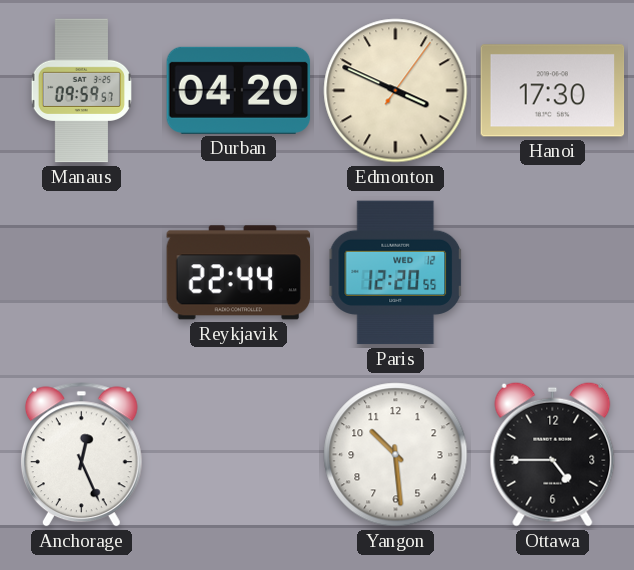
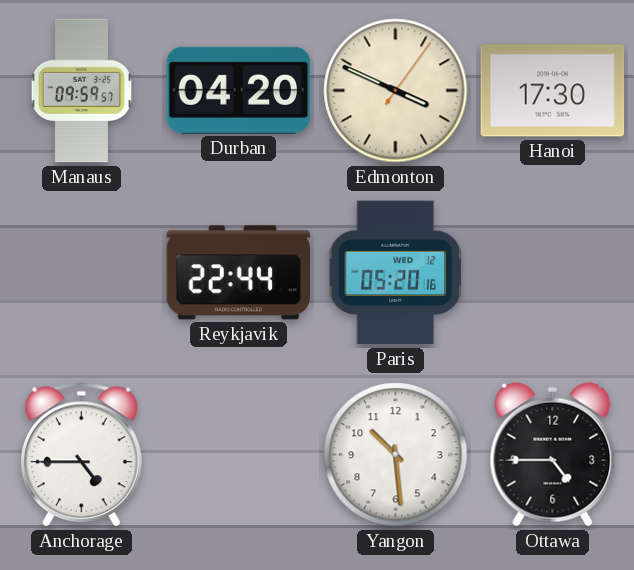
Paris: 12:20 -> 05:20
Anchorage: 12:26 -> 4:45
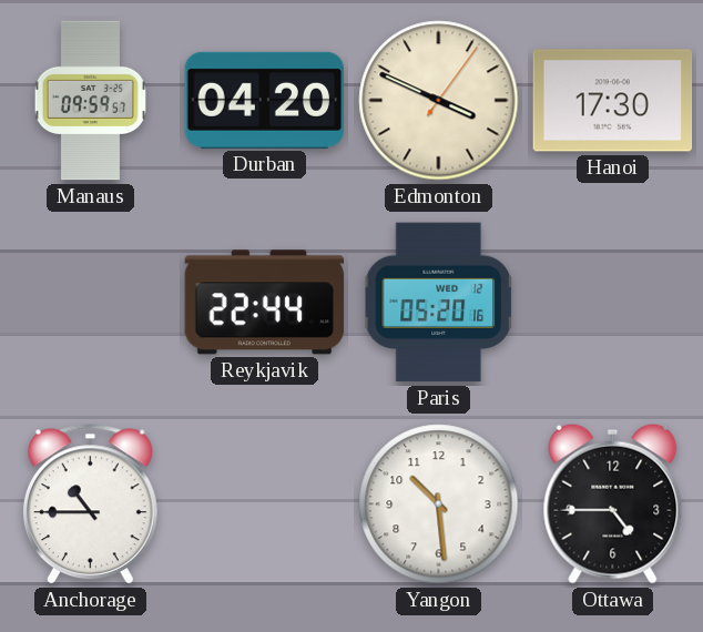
Anchorage: 4:45 -> 10:45
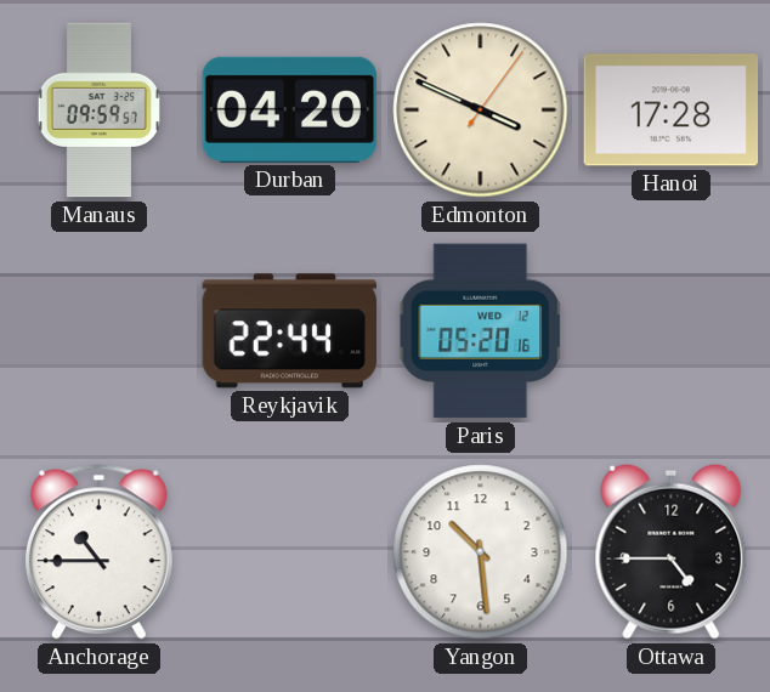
Hanoi: 17:30 -> 17:28
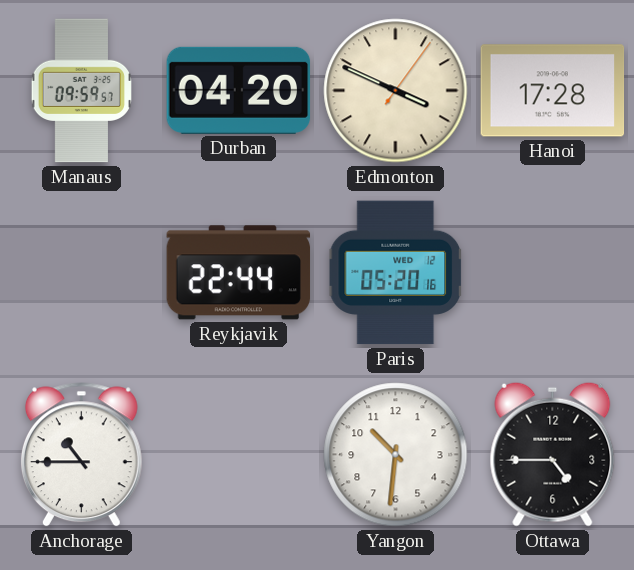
Yangon: 10:29 -> 10:31
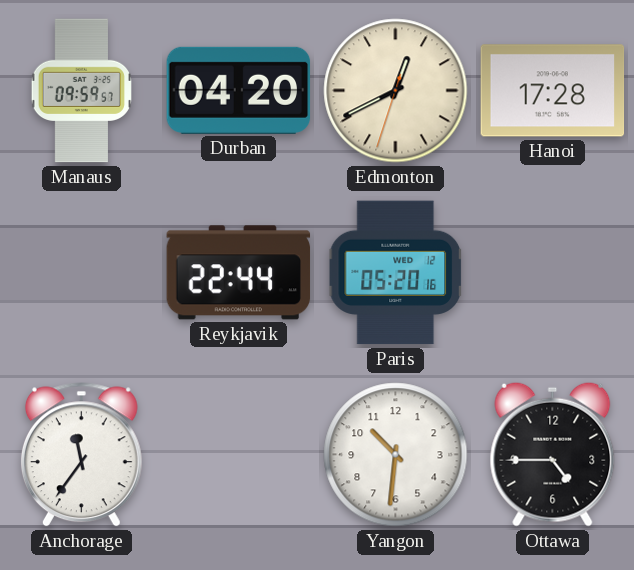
Edmonton: 3:49 -> 12:40
Anchorage: 10:45 -> 11:36
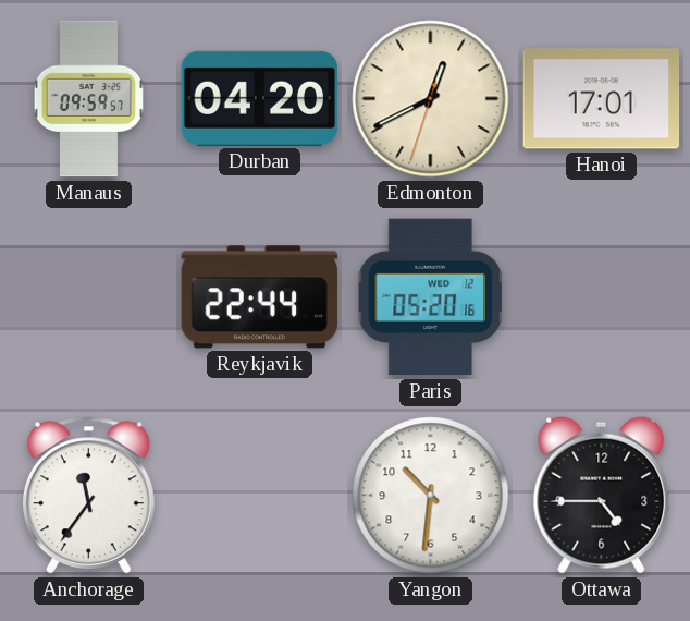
Hanoi: 17:28 -> 17:01
